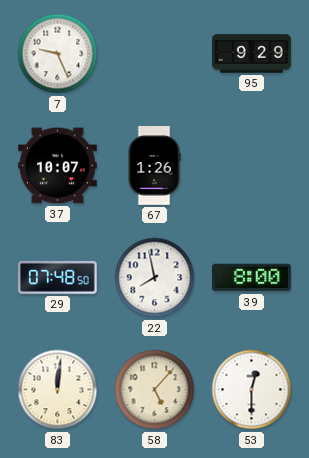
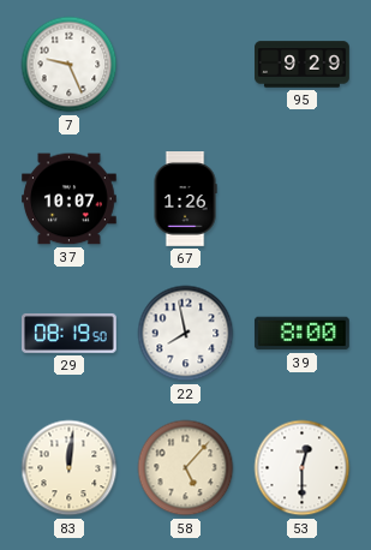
29: 07:48 -> 08:19
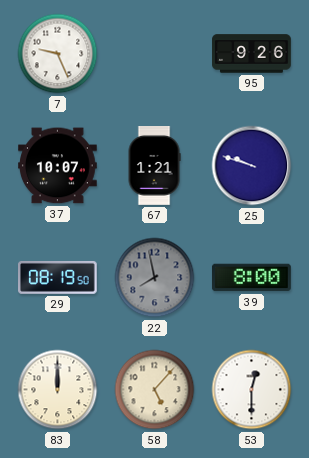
95: 9:29 -> 9:26
67: 1:26 -> 1:21
25: none -> 9:48
22 dial: white -> grey
83: 12:01 -> 12:00
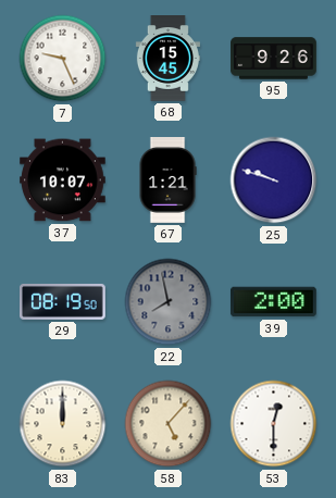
68: none -> 15:45
39: 8:00 -> 2:00
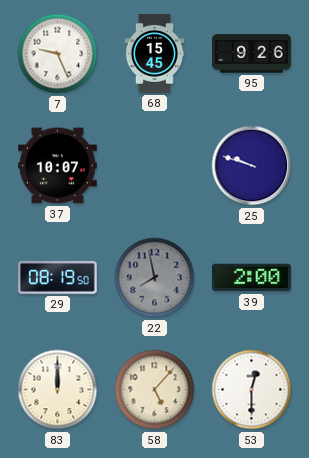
67: 1:21 -> none
